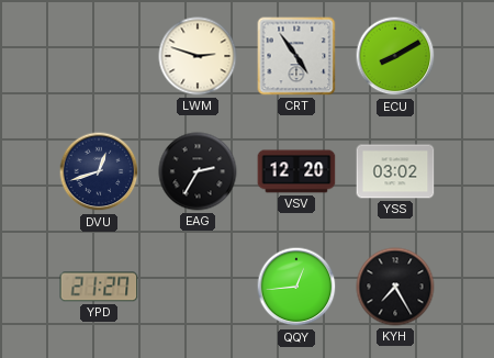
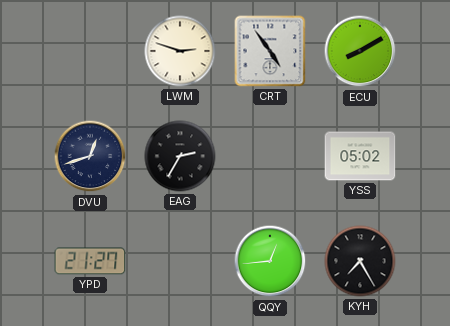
VSV: 12:20 -> none
YSS: 03:02 -> 05:02
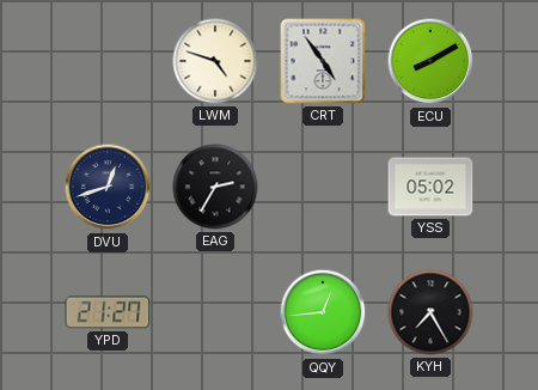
LWM: 2:48 -> 4:48
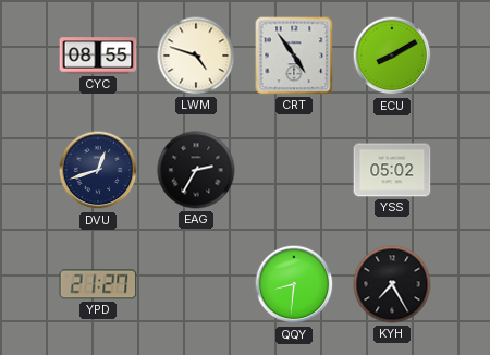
CYC: none -> 08:55
QQY: 12:44 -> 8:31
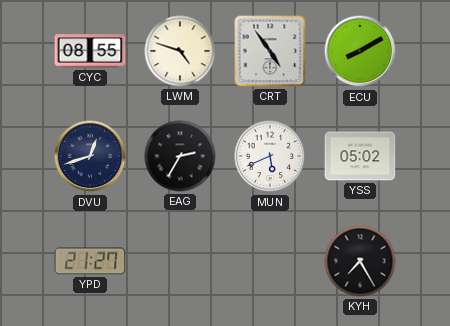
MUN: none -> 5:41
QQY: 8:31 -> none
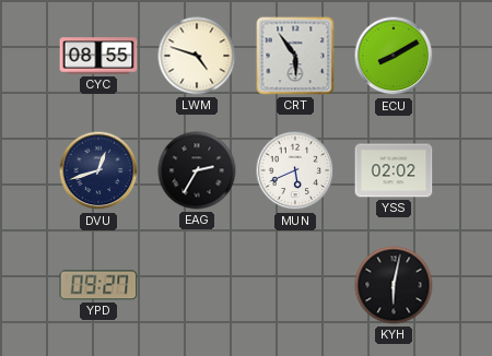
CRT: 4:54 -> 5:54
YSS: 05:02 -> 02:02
YPD: 21:27 -> 09:27
KYH: 7:25 -> 6:02
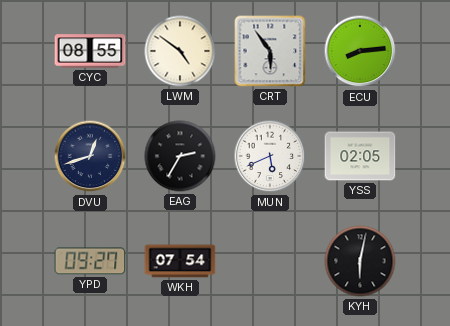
LWM: 4:48 -> 4:51
ECU: 8:10 -> 8:14
YSS: 02:02 -> 02:05
WKH: none -> 07:54
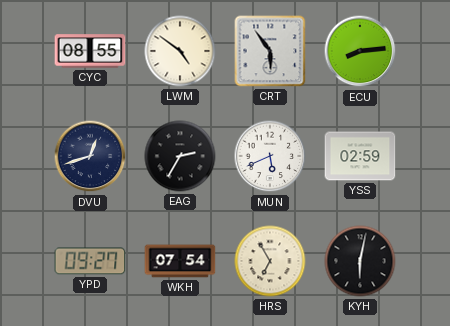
YSS: 02:05 -> 02:59
HRS: none -> 6:55
